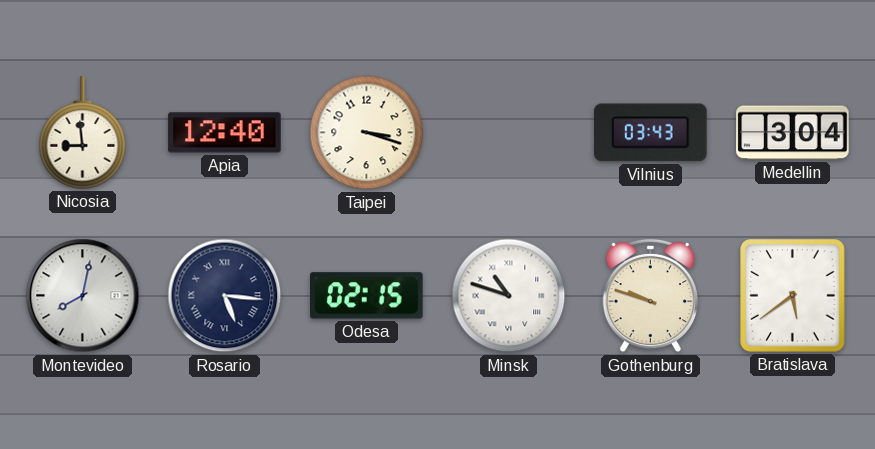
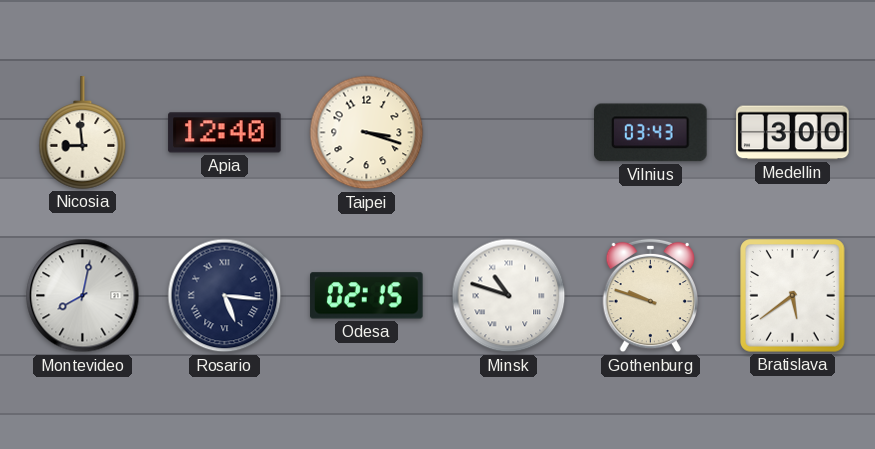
Medellin: 3:04 -> 3:00
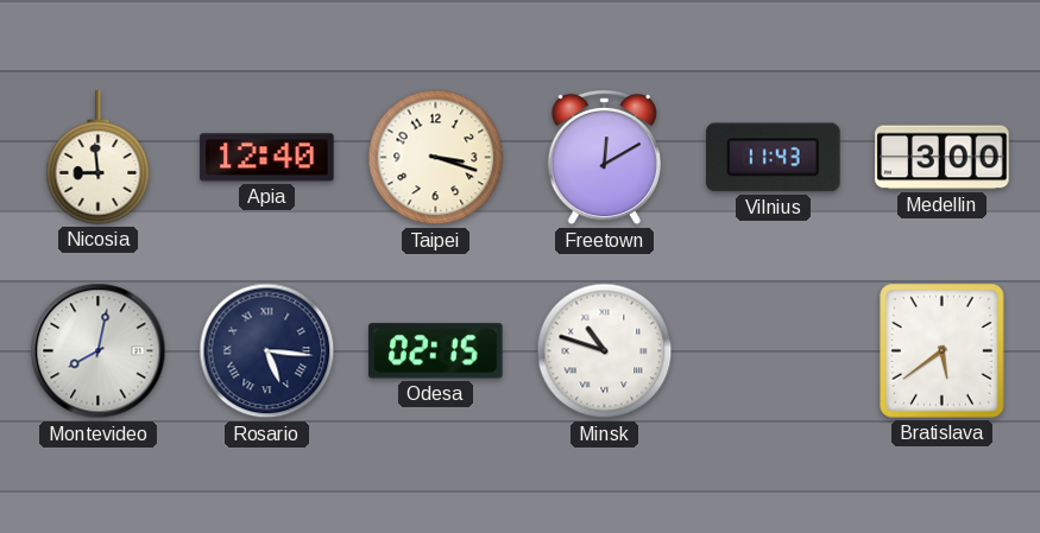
Freetown: none -> 12:10
Vilnius: 03:43 -> 11:43
Gothenburg: 9:48 -> none
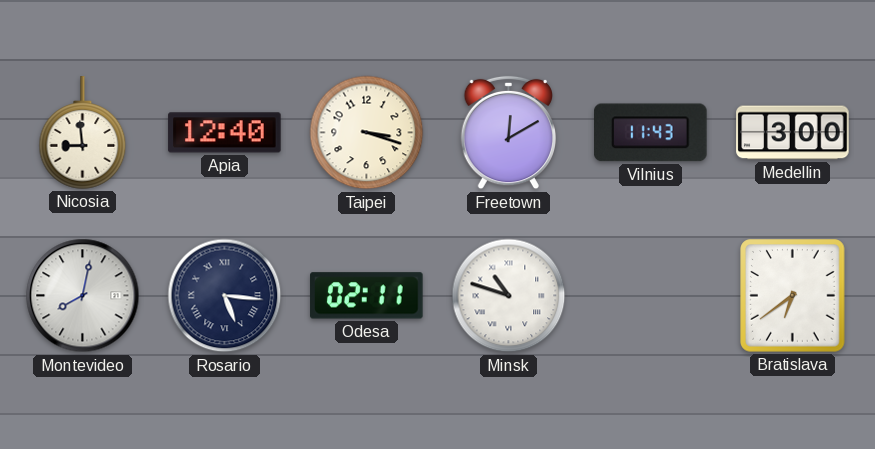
Odesa: 02:15 -> 02:11
Bratislava: 5:39 -> 6:39
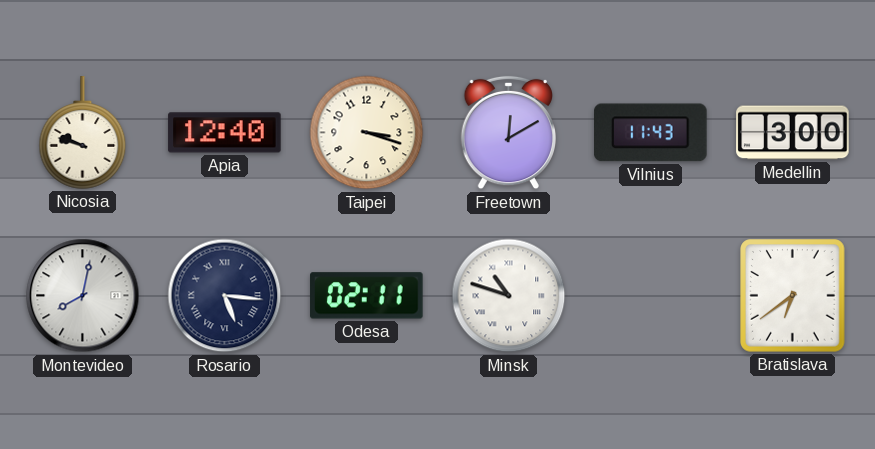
Nicosia: 8:59 -> 9:48
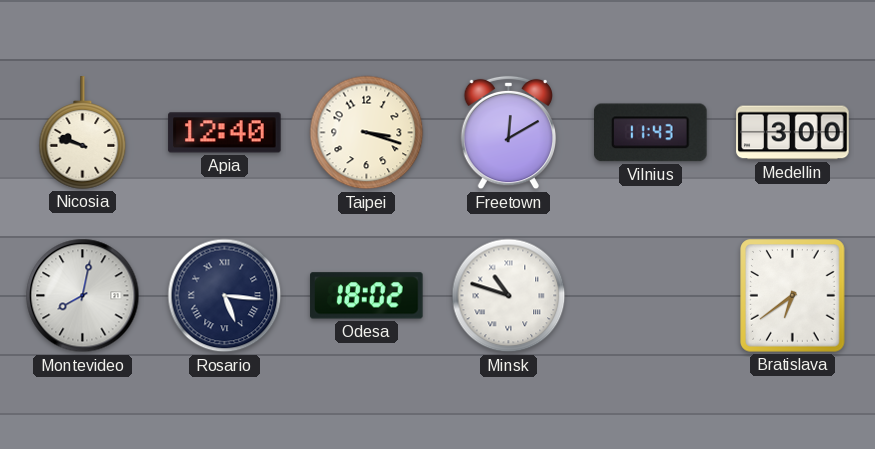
Odesa: 02:11 -> 18:02
